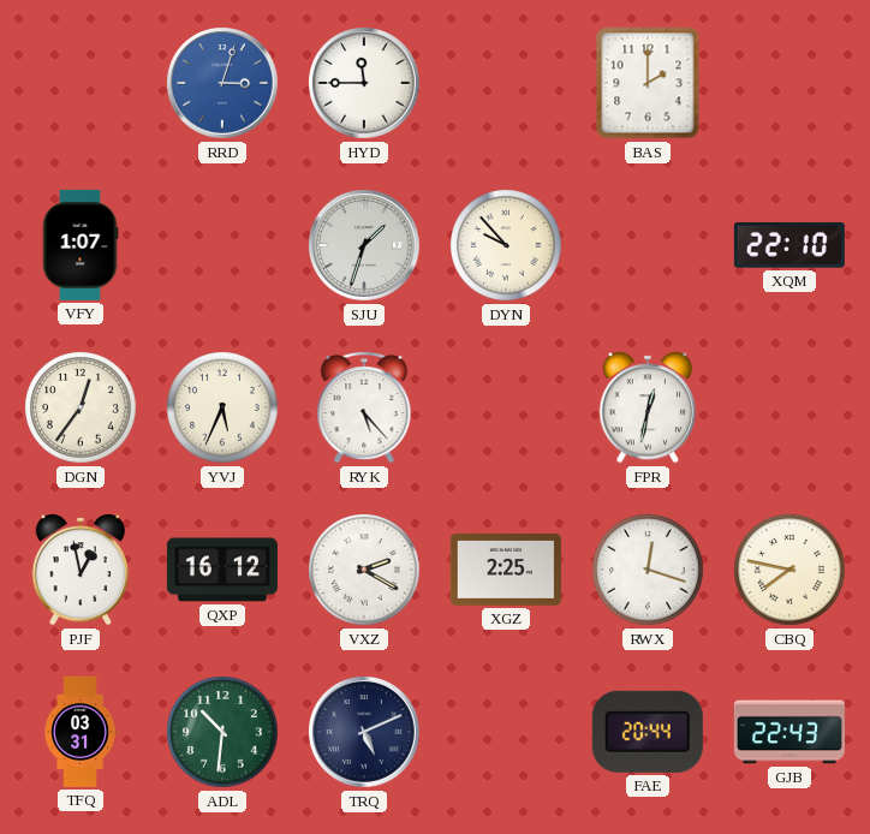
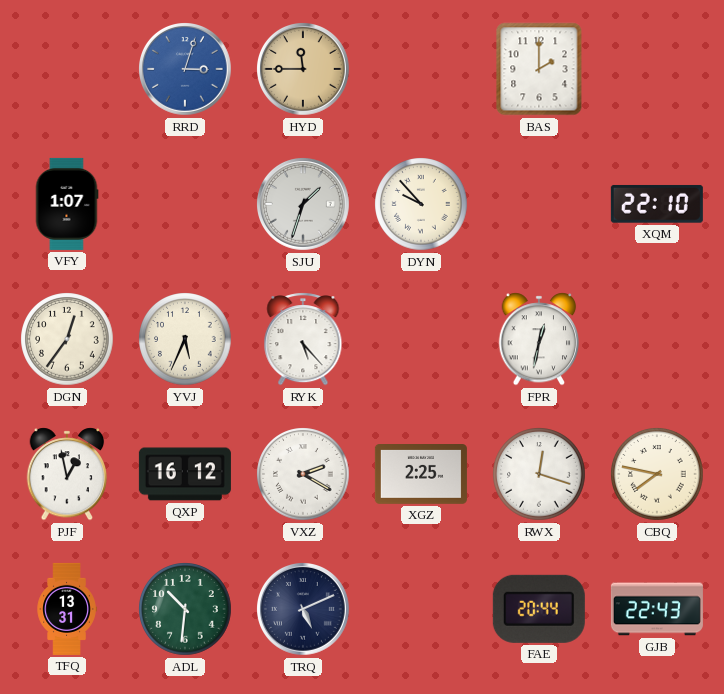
HYD dial: white -> champagne
TFQ: 03:31 -> 13:31
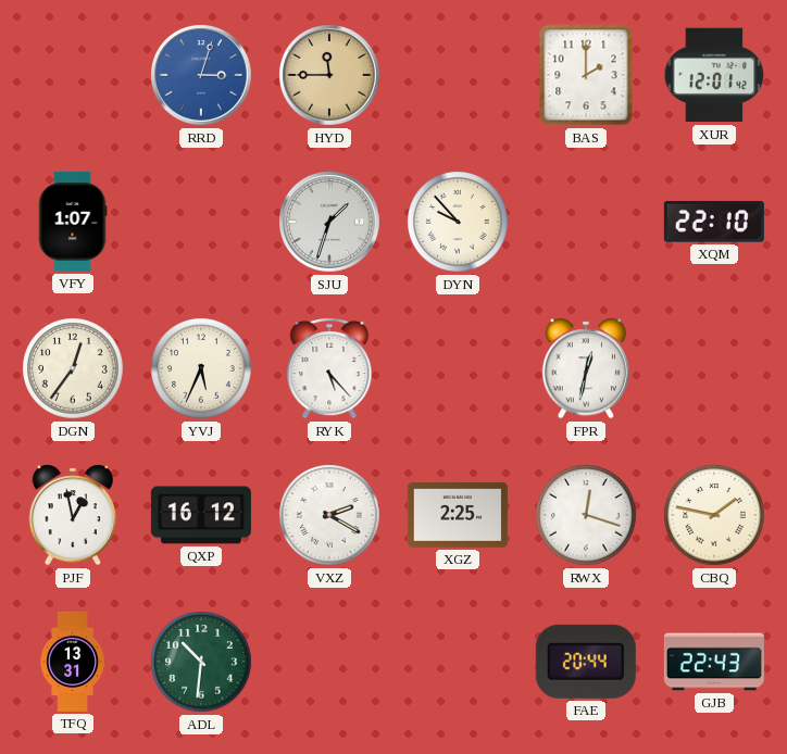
XUR: none -> 12:01
CBQ: 7:47 -> 1:47
TRQ: 5:11 -> none
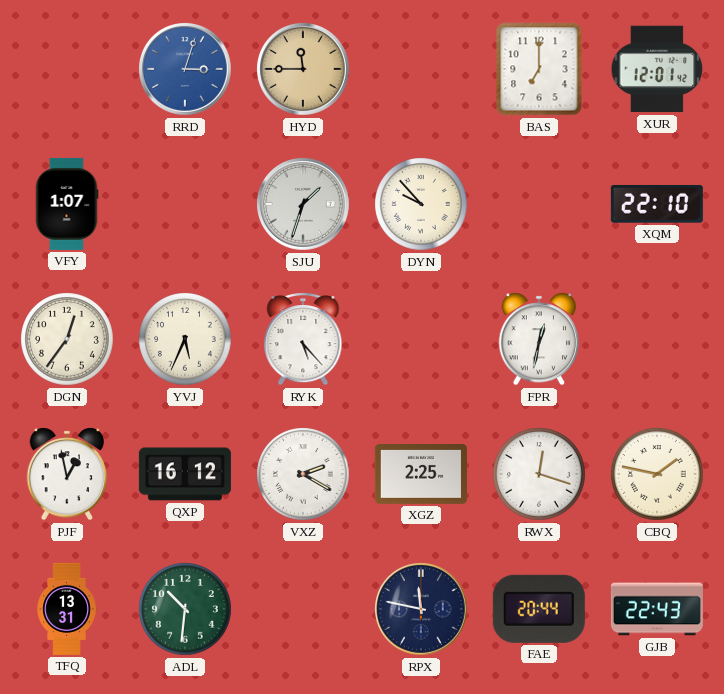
BAS: 2:00 -> 7:00
RPX: none -> 11:47
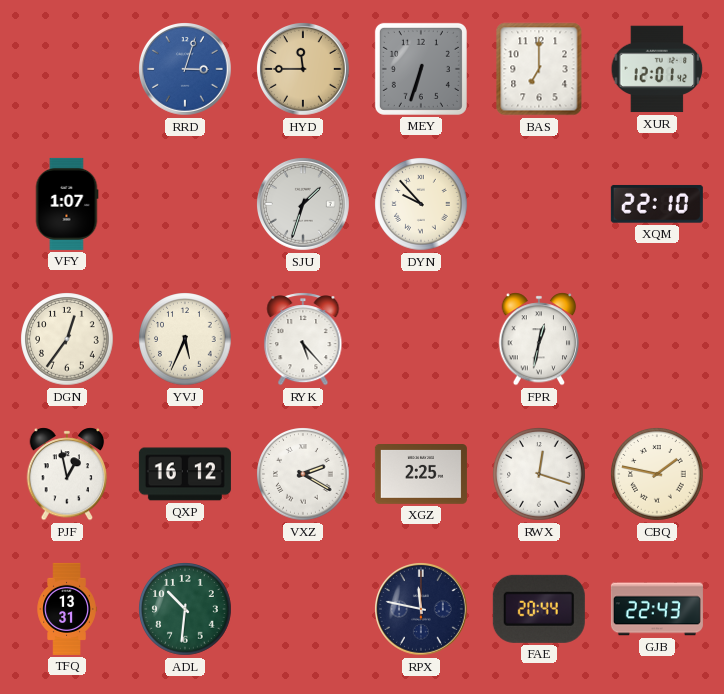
MEY: none -> 6:33
